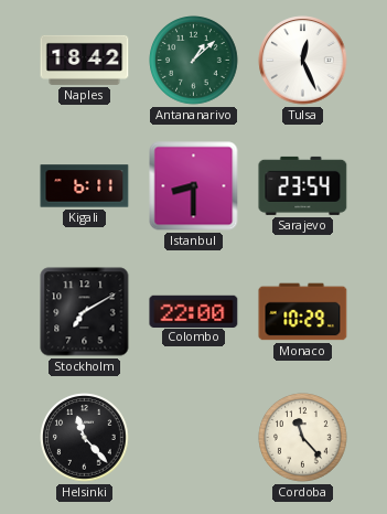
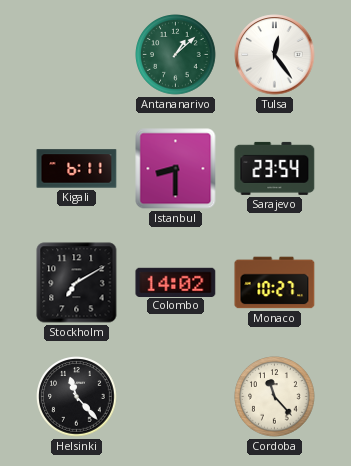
Naples: 18:42 -> none
Tulsa: 12:26 -> 12:24
Colombo: 22:00 -> 14:02
Monaco: 10:29 -> 10:27
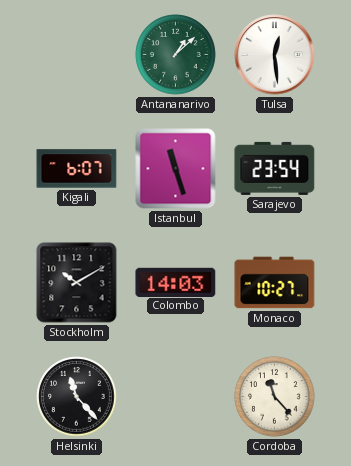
Tulsa: 12:24 -> 12:29
Kigali: 6:11 -> 6:07
Istanbul: 8:30 -> 11:27
Stockholm: 7:10 -> 10:10
Colombo: 14:02 -> 14:03
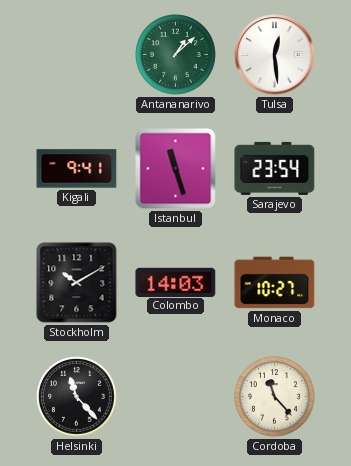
Kigali: 6:07 -> 9:41
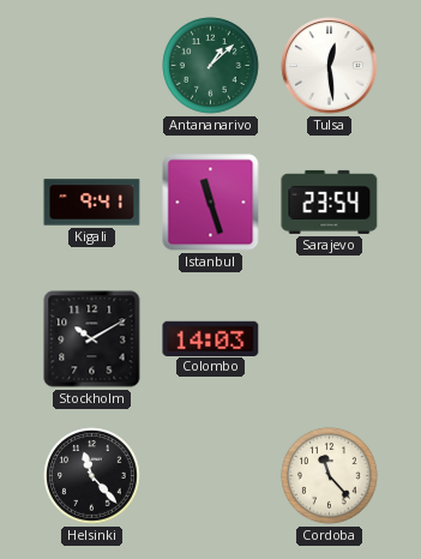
Monaco: 10:27 -> none
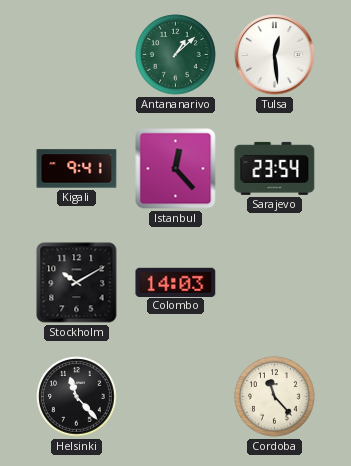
Istanbul: 11:27 -> 12:23
